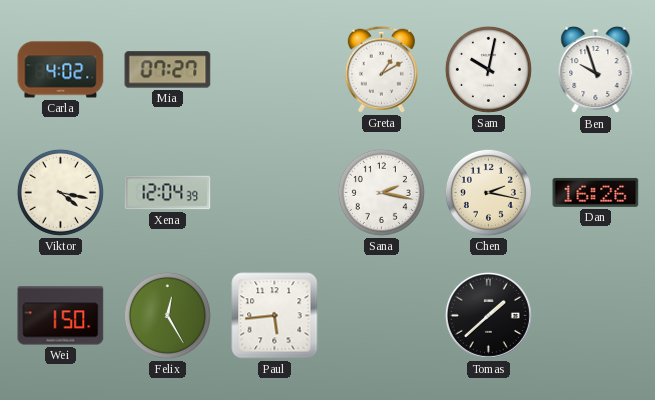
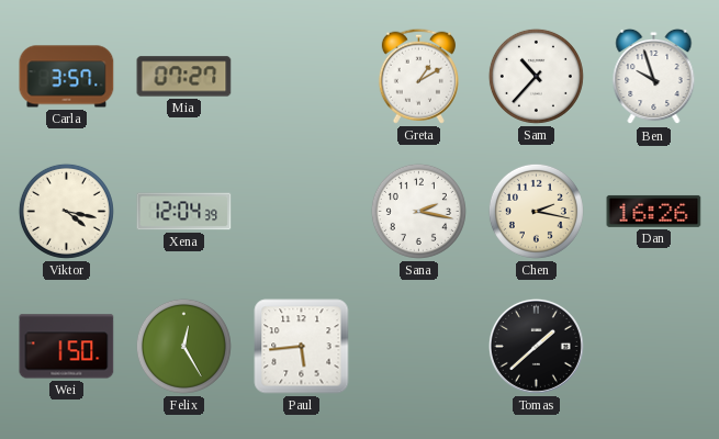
Carla: 4:02 -> 3:57
Sam: 10:02 -> 10:37
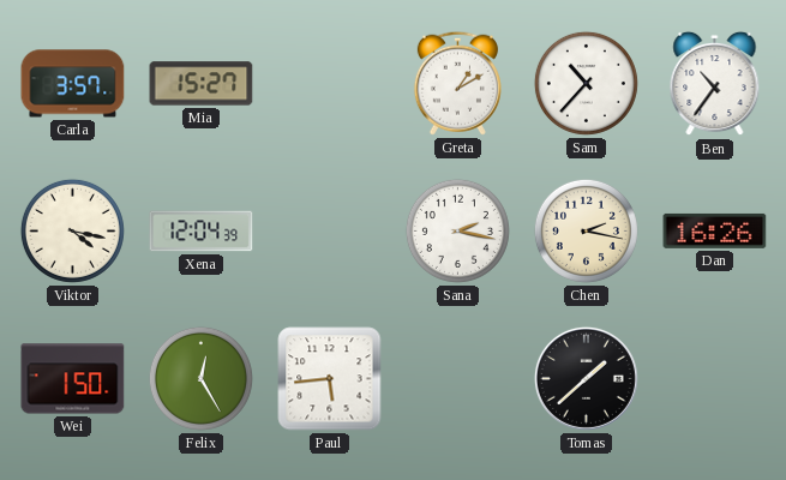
Mia: 07:27 -> 15:27
Ben: 9:57 -> 10:36
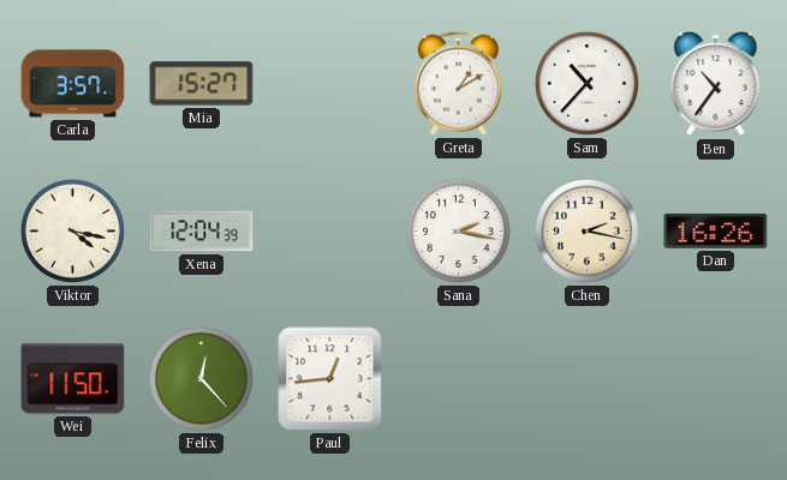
Wei: 1:50 -> 11:50
Felix: 12:25 -> 12:23
Paul: 5:44 -> 12:44
Tomas: 1:38 -> none
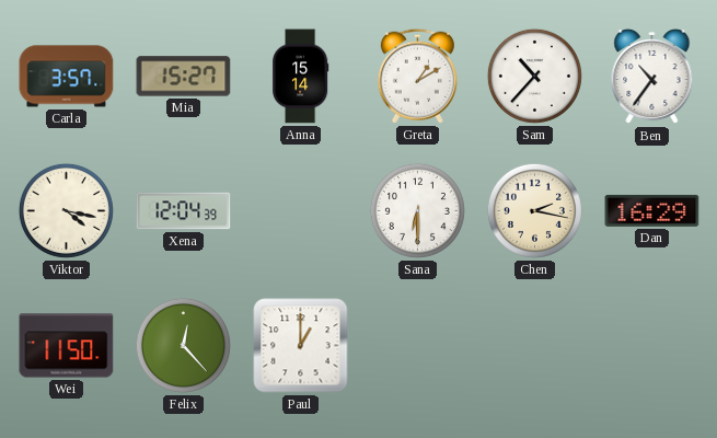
Anna: none -> 15:14
Sana: 2:17 -> 6:30
Dan: 16:26 -> 16:29
Paul: 12:44 -> 1:00
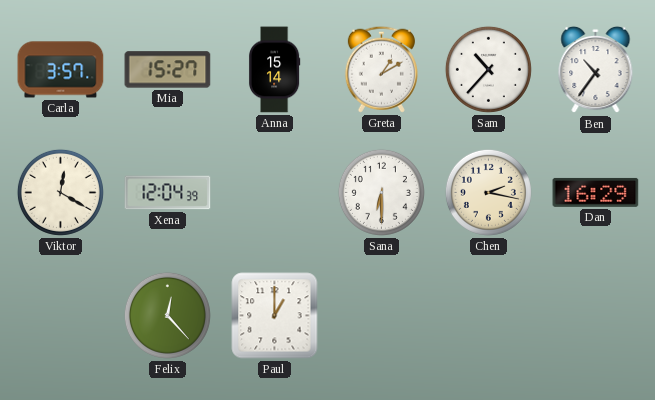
Viktor: 4:17 -> 12:20
Wei: 11:50 -> none
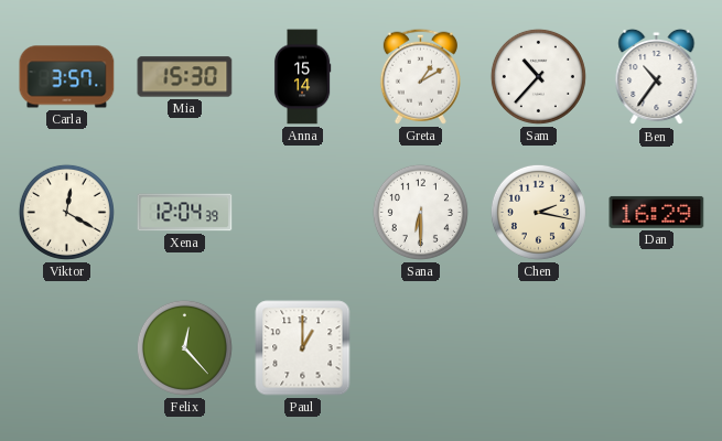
Mia: 15:27 -> 15:30
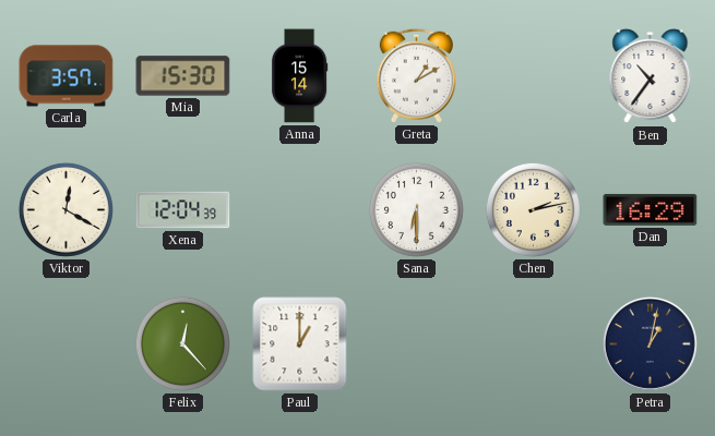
Sam: 10:37 -> none
Chen: 2:17 -> 2:13
Petra: none -> 1:02
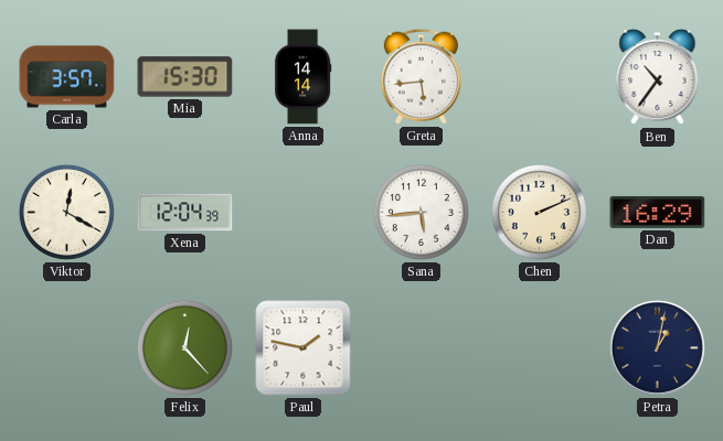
Anna: 15:14 -> 14:14
Greta: 1:10 -> 5:44
Sana: 6:30 -> 5:44
Chen: 2:13 -> 2:11
Paul: 1:00 -> 1:47
